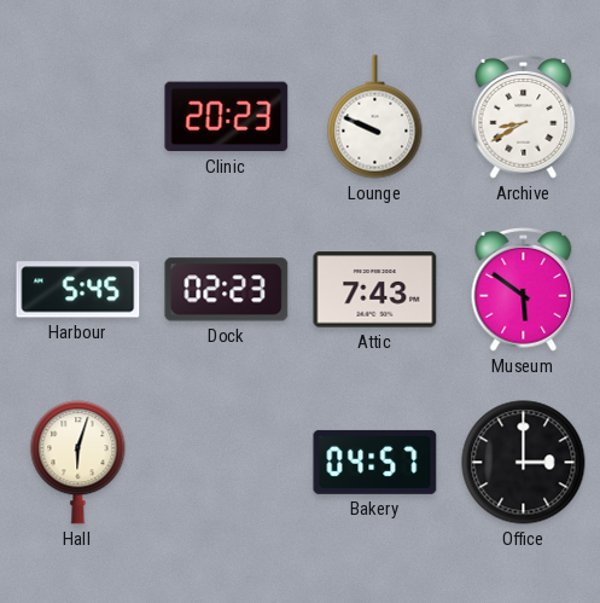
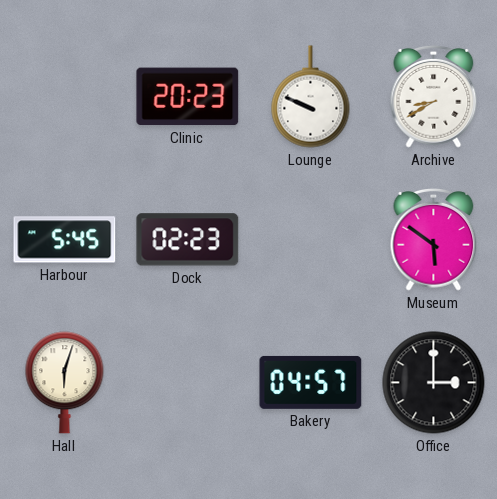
Attic: 7:43 -> none
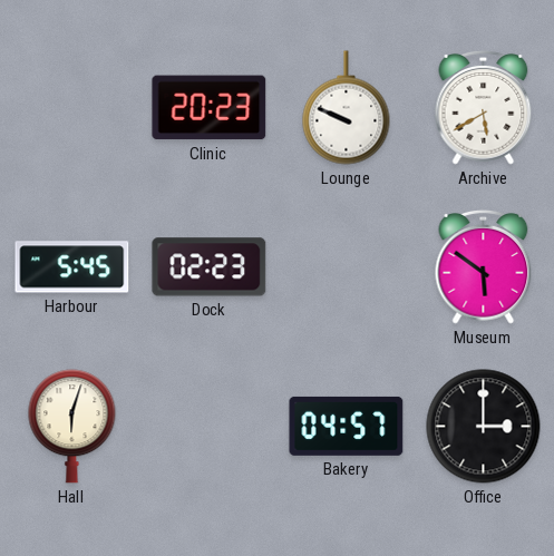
Archive: 8:40 -> 5:40
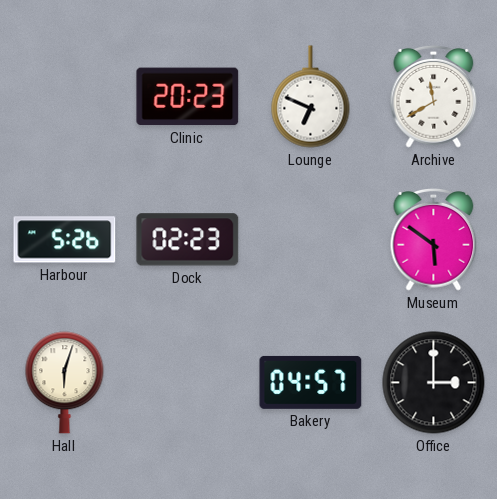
Lounge: 9:49 -> 6:49
Archive: 5:40 -> 11:40
Harbour: 5:45 -> 5:26
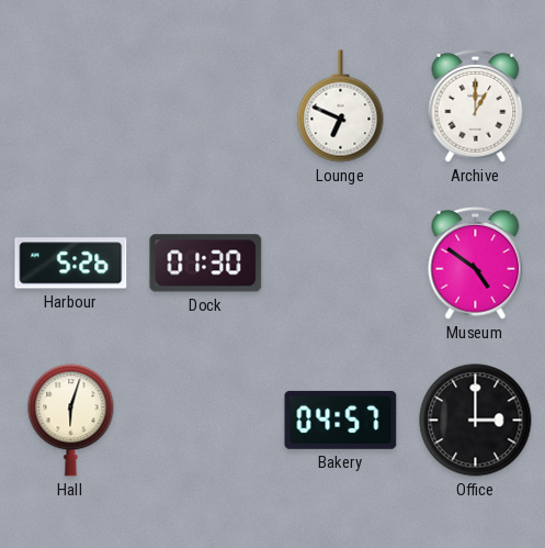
Clinic: 20:23 -> none
Archive: 11:40 -> 1:00
Dock: 02:23 -> 01:30
Museum: 5:51 -> 4:51
